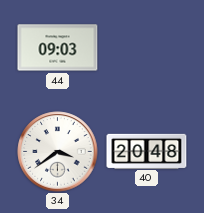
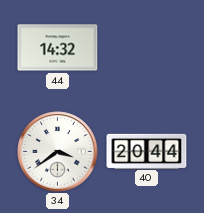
44: 09:03 -> 14:32
40: 20:48 -> 20:44
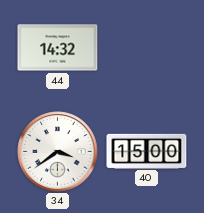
40: 20:44 -> 15:00
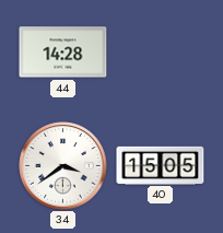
44: 14:32 -> 14:28
40: 15:00 -> 15:05
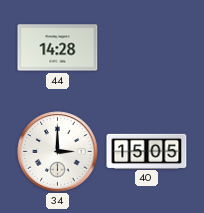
34: 3:39 -> 3:00
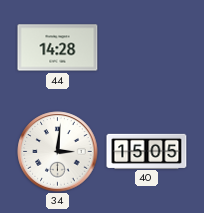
34: 3:00 -> 3:01
